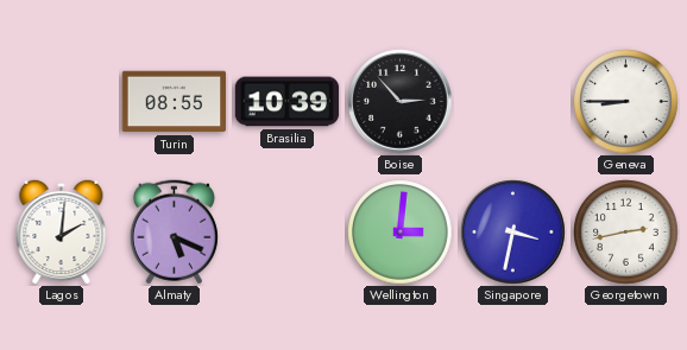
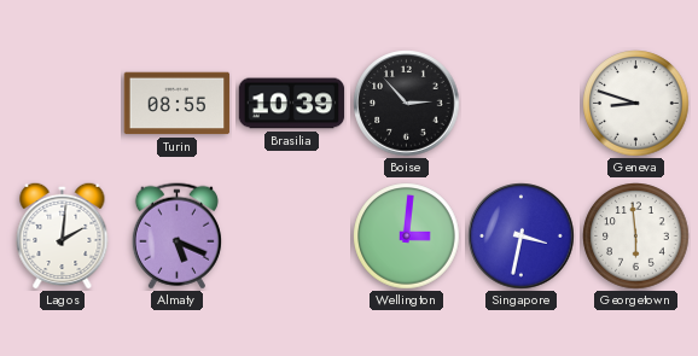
Geneva: 8:45 -> 8:48
Georgetown: 2:43 -> 5:59
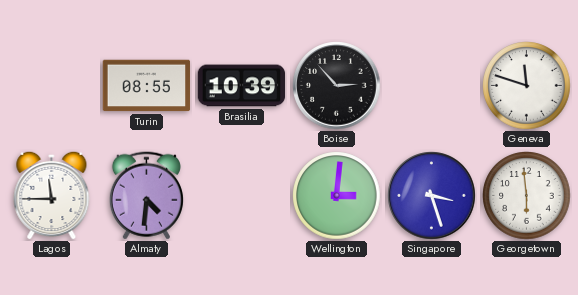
Geneva: 8:48 -> 11:48
Lagos: 2:01 -> 11:45
Almaty: 5:19 -> 4:31
Singapore: 3:32 -> 3:27
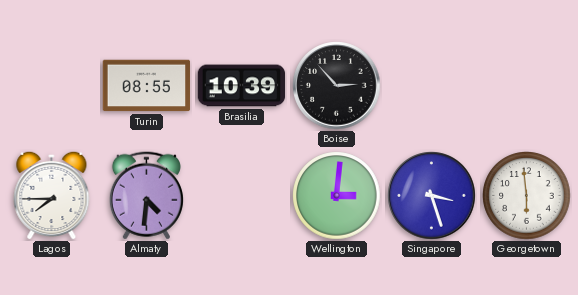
Geneva: 11:48 -> none
Lagos: 11:45 -> 7:45
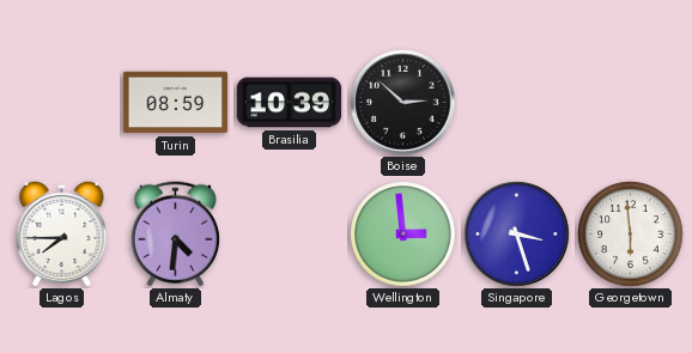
Turin: 08:55 -> 08:59
Boise: 2:53 -> 2:52
Wellington: 3:01 -> 2:59
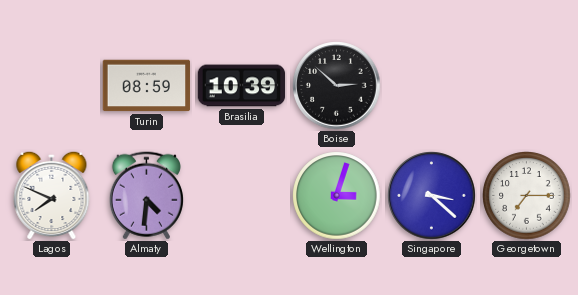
Lagos: 7:45 -> 7:49
Wellington: 2:59 -> 3:03
Singapore: 3:27 -> 3:22
Georgetown: 5:59 -> 7:15
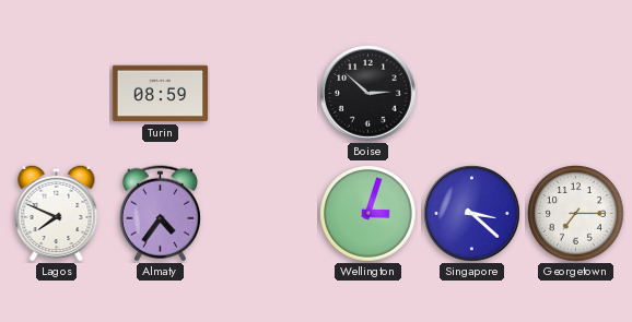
Brasilia: 10:39 -> none
Almaty: 4:31 -> 4:36
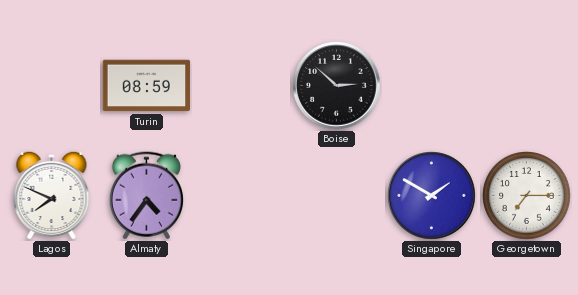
Wellington: 3:03 -> none
Singapore: 3:22 -> 1:50
